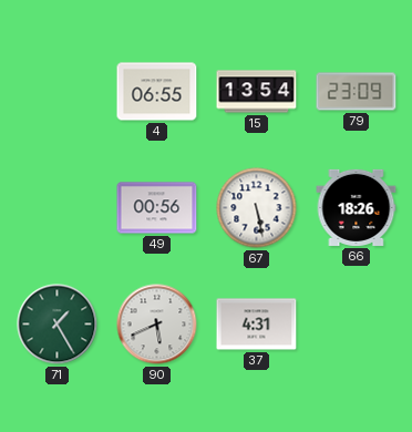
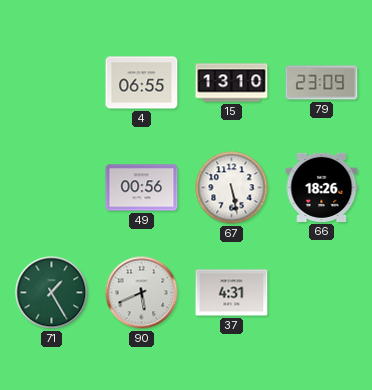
15: 13:54 -> 13:10
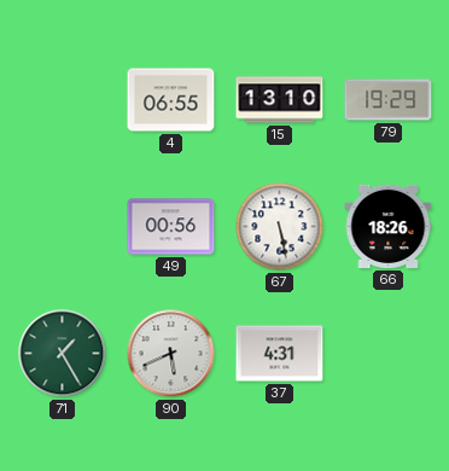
79: 23:09 -> 19:29
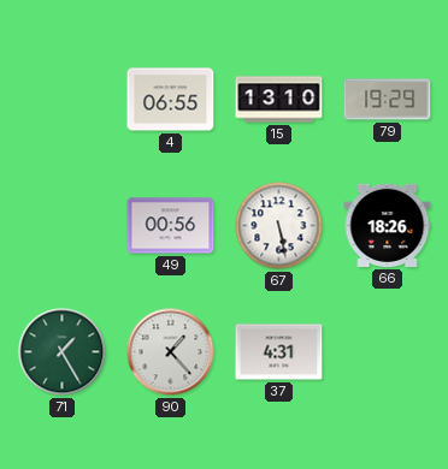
90: 5:41 -> 1:23
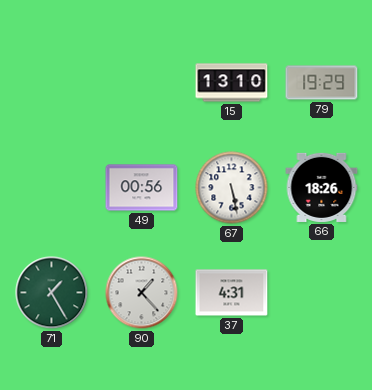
4: 06:55 -> none
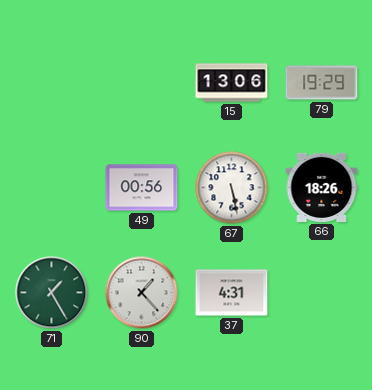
15: 13:10 -> 13:06
